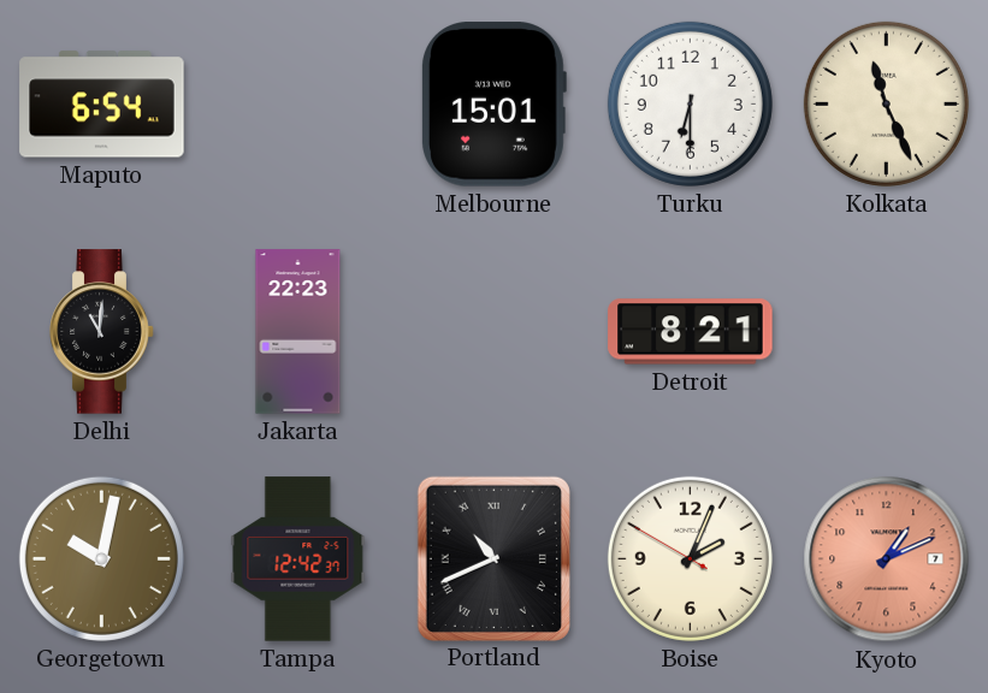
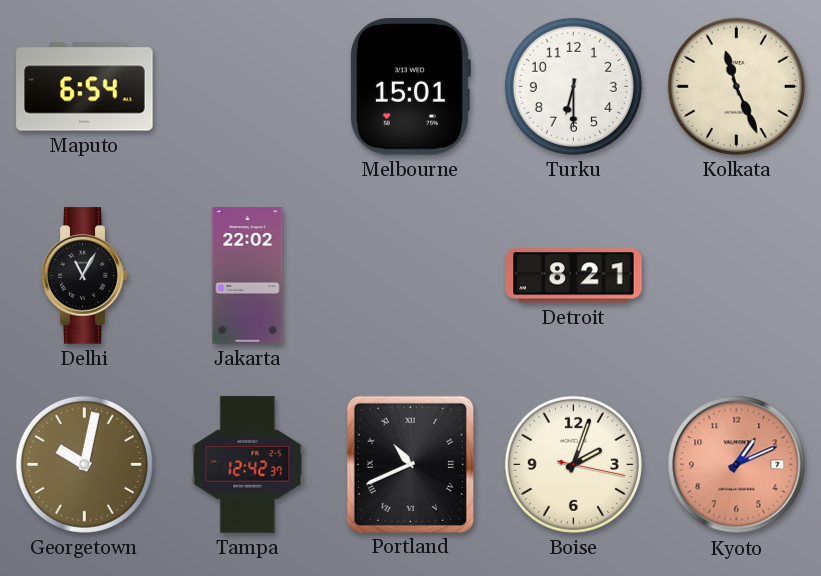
Delhi: 11:01 -> 11:05
Jakarta: 22:23 -> 22:02
Boise: 2:03:50 -> 2:03:17
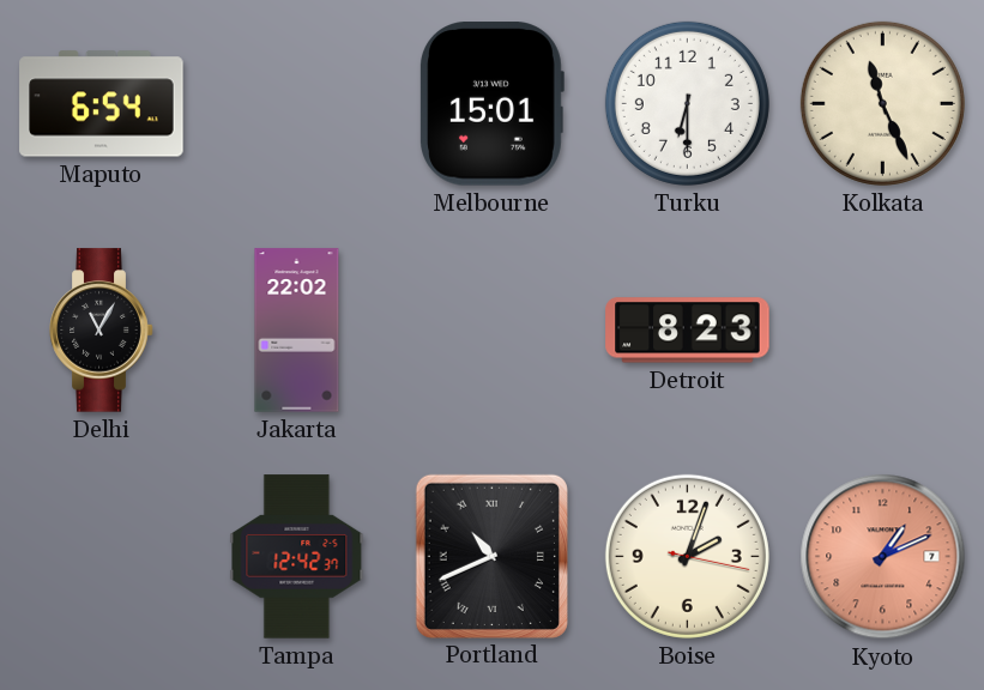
Detroit: 8:21 -> 8:23
Georgetown: 10:02 -> none
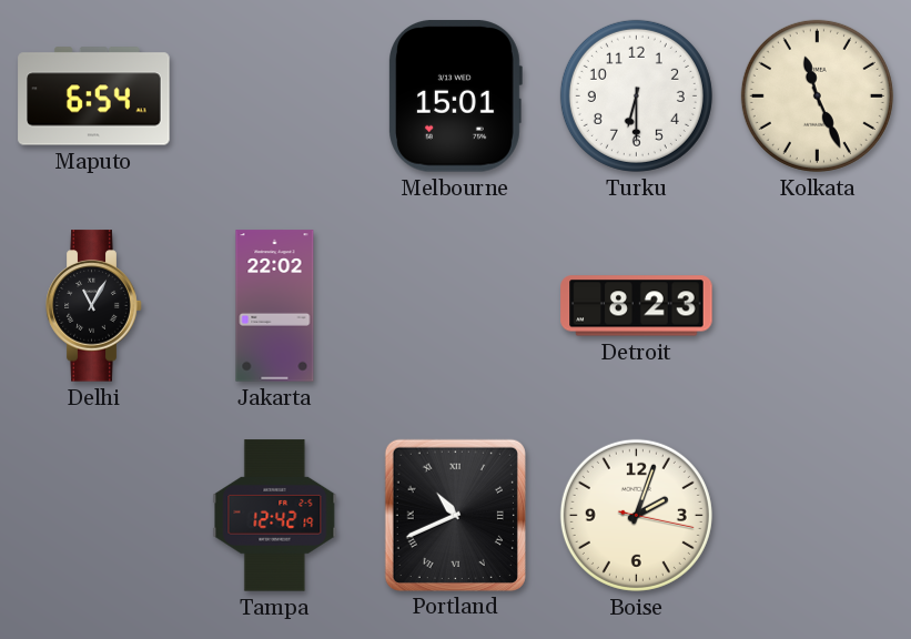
Tampa: 12:42:37 -> 12:42:19
Kyoto: 1:11 -> none
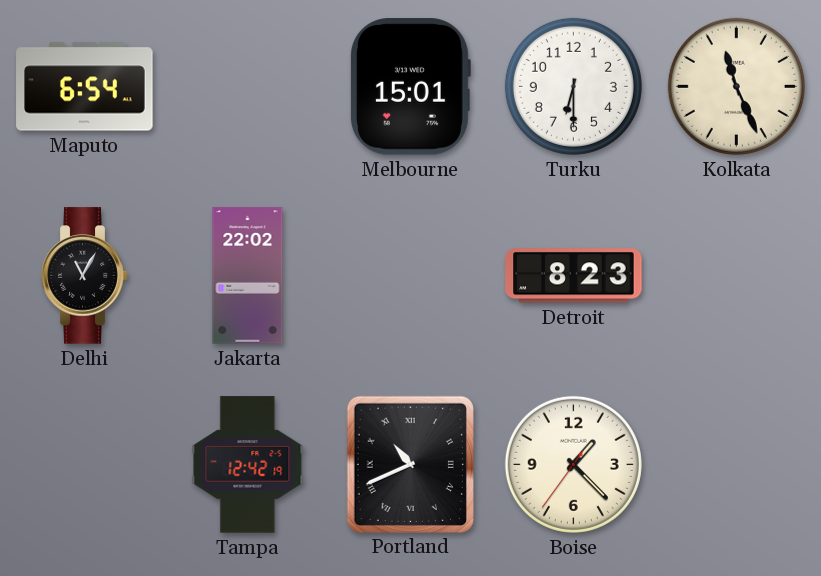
Boise: 2:03 -> 1:22
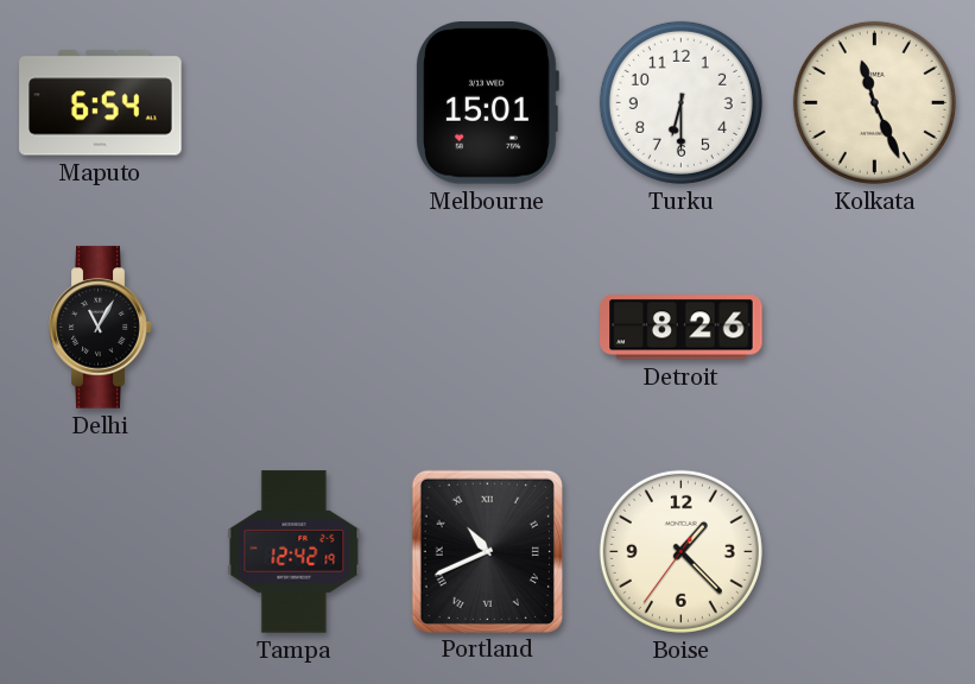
Jakarta: 22:02 -> none
Detroit: 8:23 -> 8:26
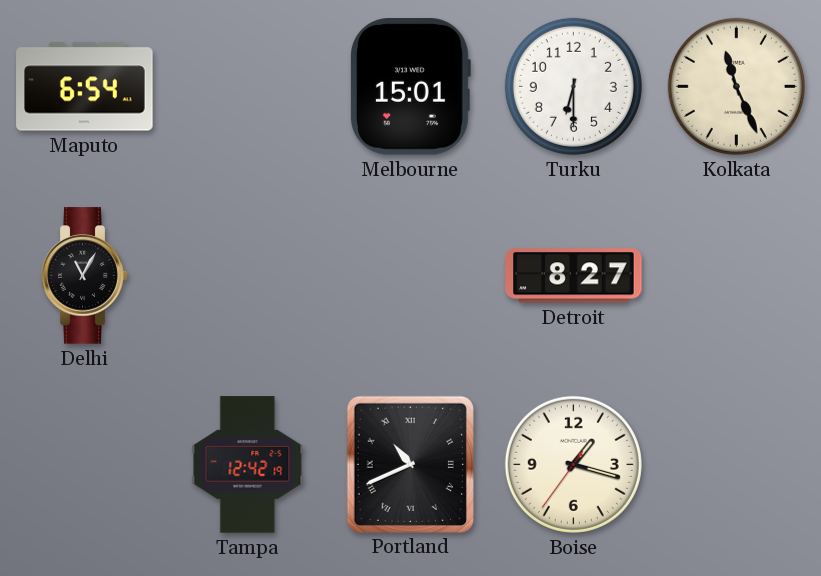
Detroit: 8:26 -> 8:27
Boise: 1:22 -> 1:17
